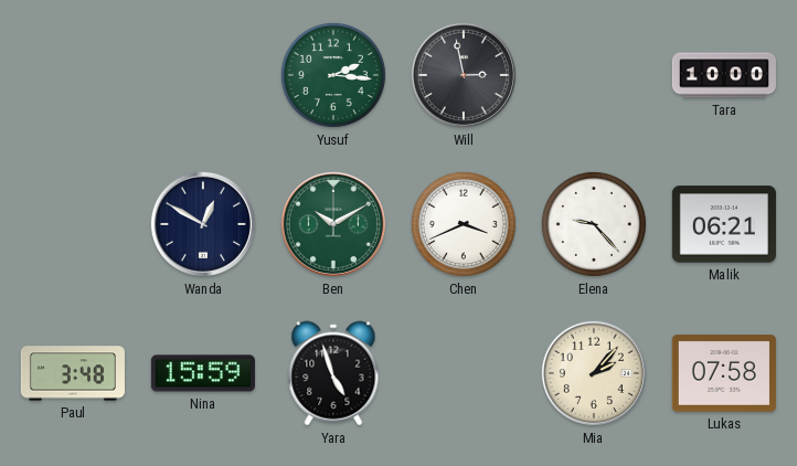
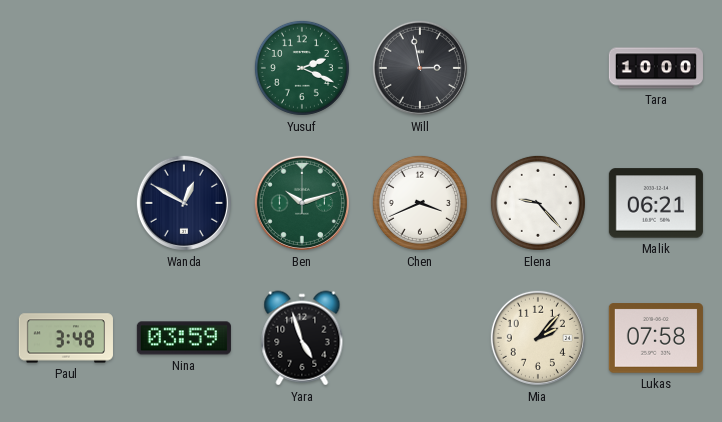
Yusuf: 2:16 -> 2:19
Ben: 10:10 -> 10:12
Nina: 15:59 -> 03:59
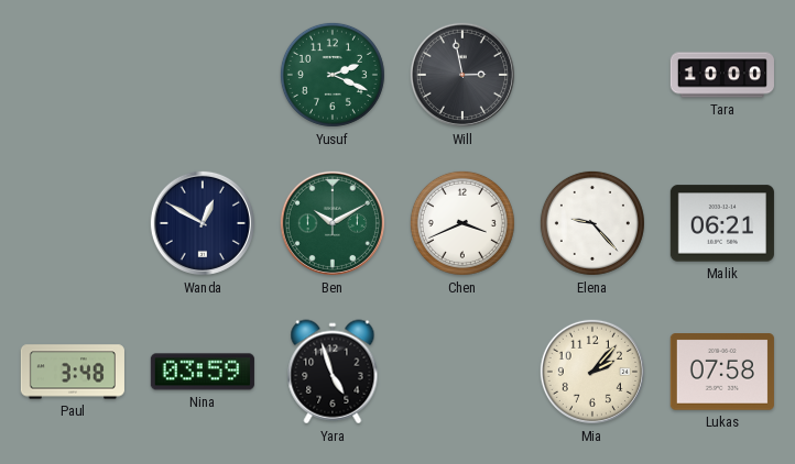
Ben: 10:12 -> 10:10
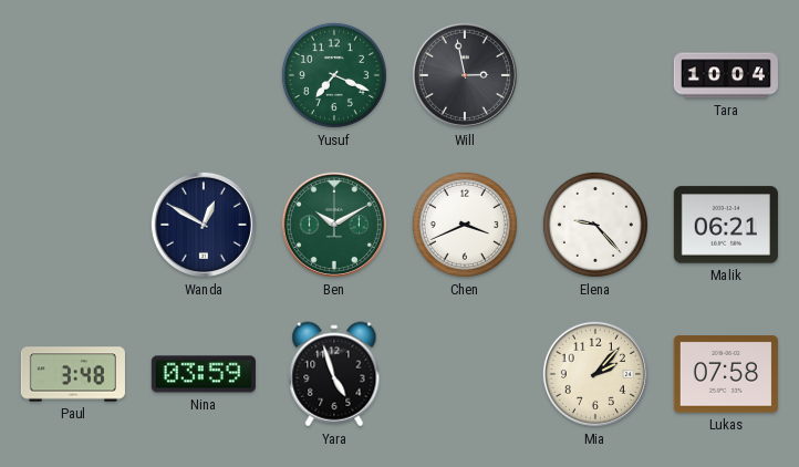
Yusuf: 2:19 -> 7:19
Tara: 10:00 -> 10:04
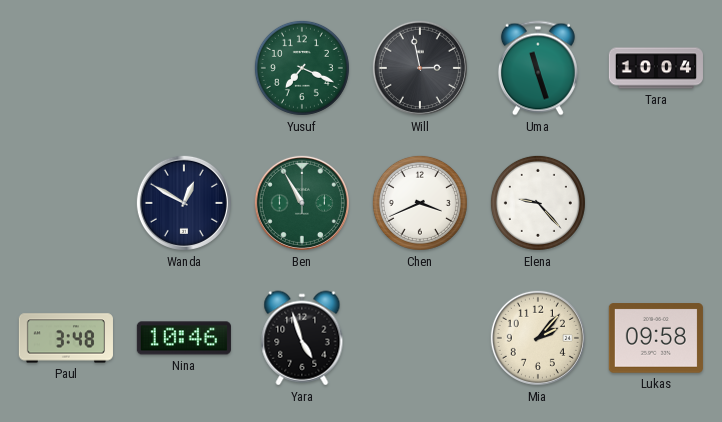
Uma: none -> 11:27
Ben: 10:10 -> 10:55
Malik: 06:21 -> none
Nina: 03:59 -> 10:46
Lukas: 07:58 -> 09:58
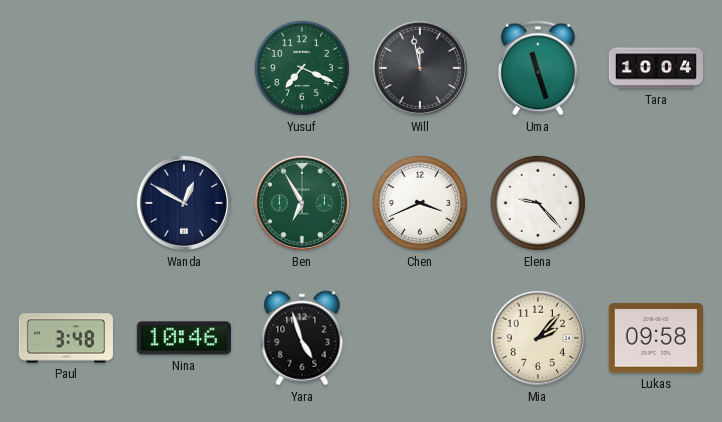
Will: 2:58 -> 11:58
Ben: 10:55 -> 6:55
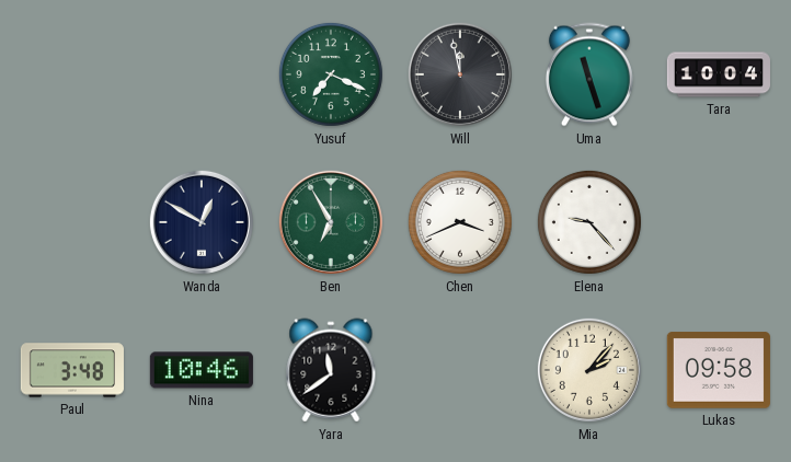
Yara: 4:57 -> 11:39
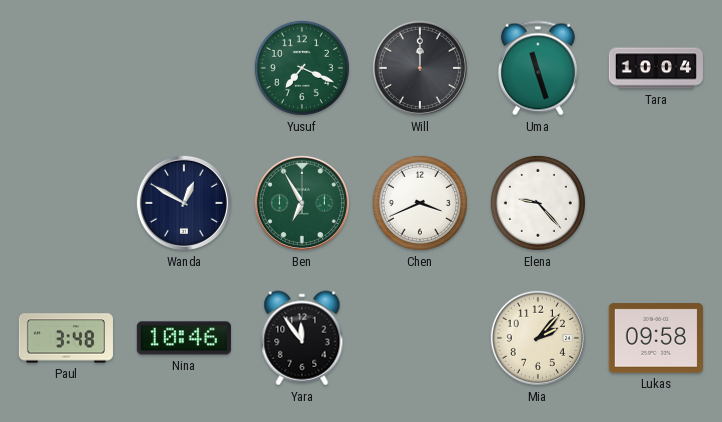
Will: 11:58 -> 12:00
Yara: 11:39 -> 11:54
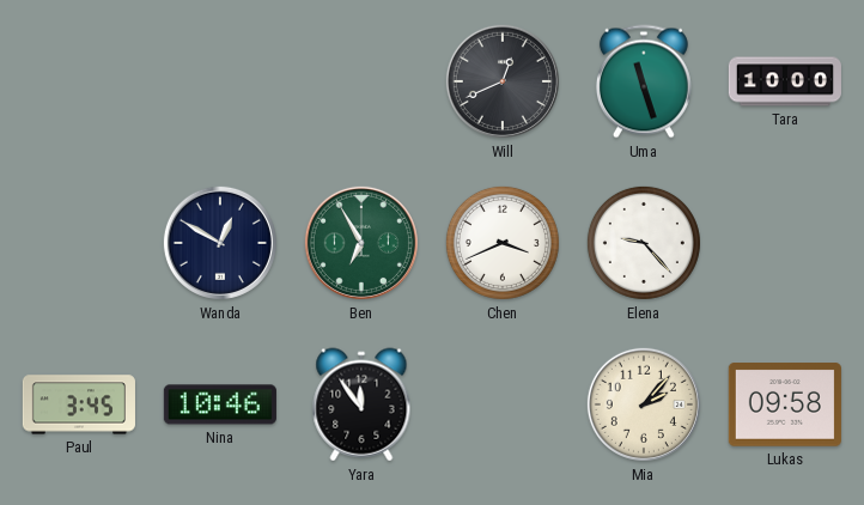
Yusuf: 7:19 -> none
Will: 12:00 -> 12:41
Tara: 10:04 -> 10:00
Paul: 3:48 -> 3:45
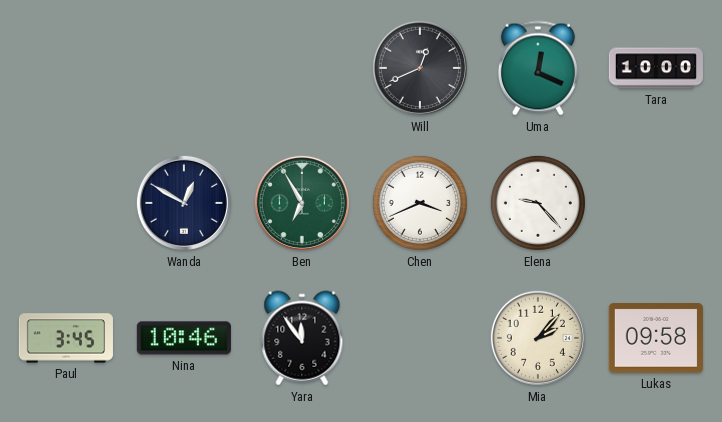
Uma: 11:27 -> 12:19
